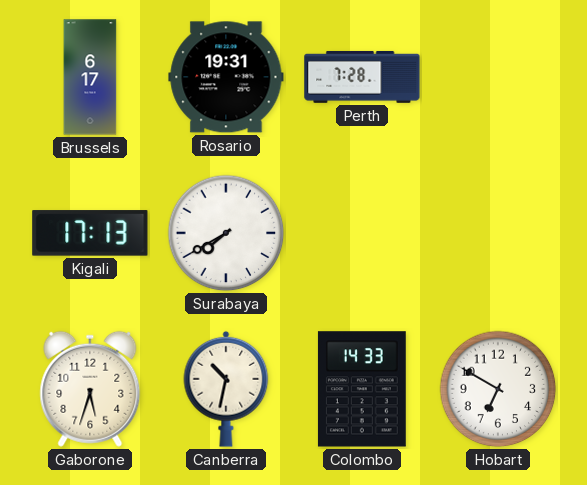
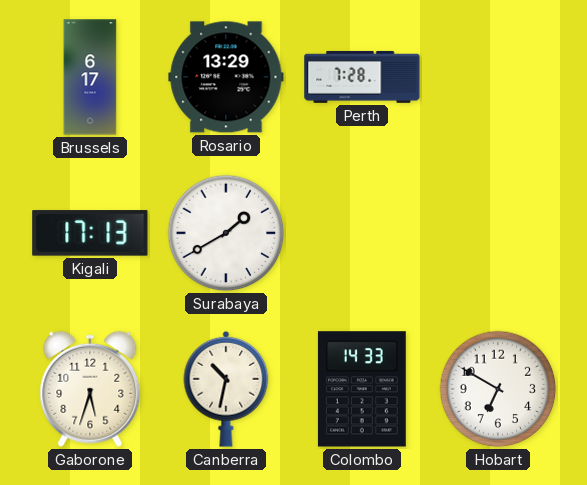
Rosario: 19:31 -> 13:29
Surabaya: 7:40 -> 1:40
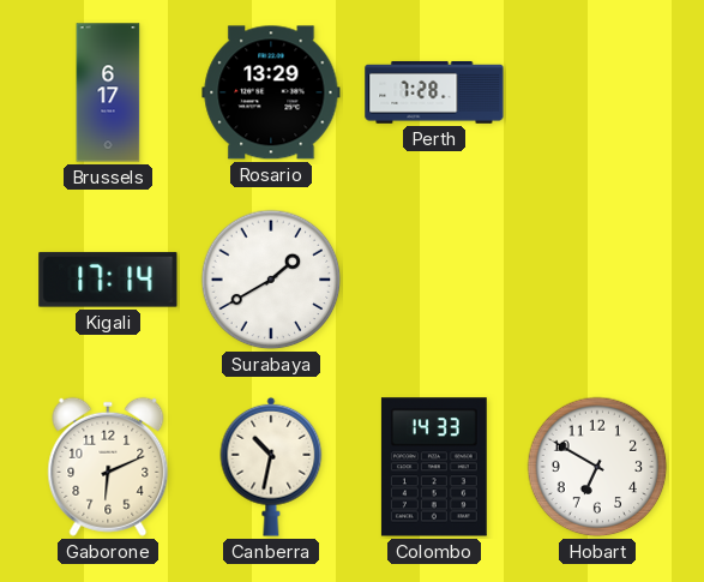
Kigali: 17:13 -> 17:14
Gaborone: 5:33 -> 6:11
